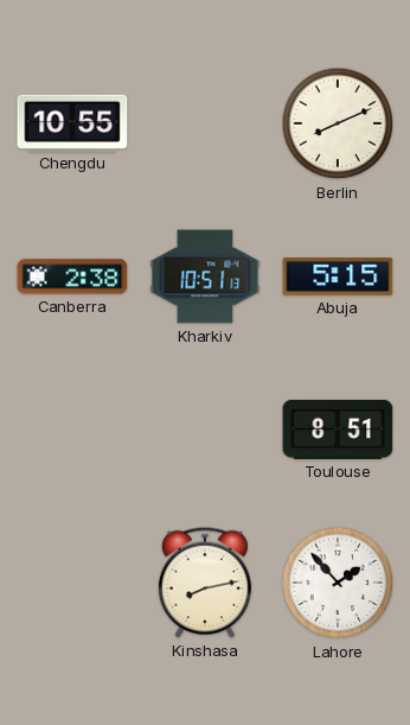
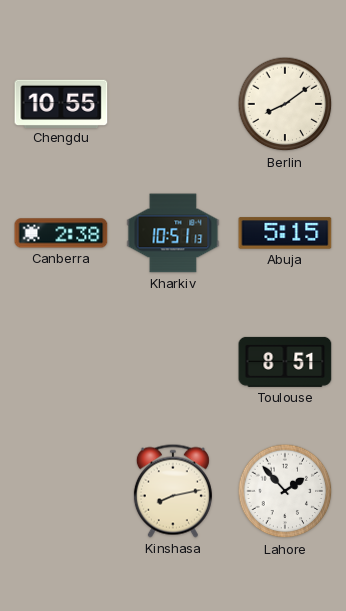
Berlin: 8:11 -> 8:09
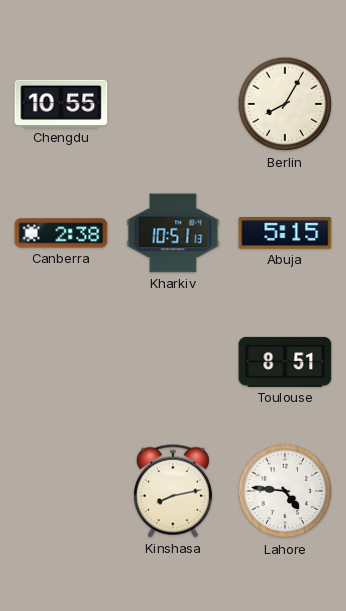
Berlin: 8:09 -> 8:05
Lahore: 1:53 -> 4:46
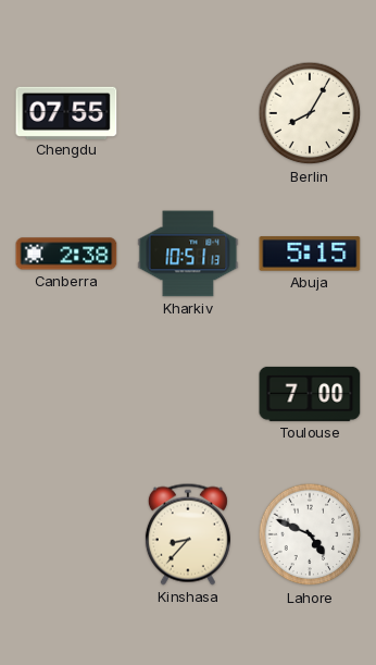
Chengdu: 10:55 -> 07:55
Toulouse: 8:51 -> 7:00
Kinshasa: 8:13 -> 8:37
Lahore: 4:46 -> 4:49
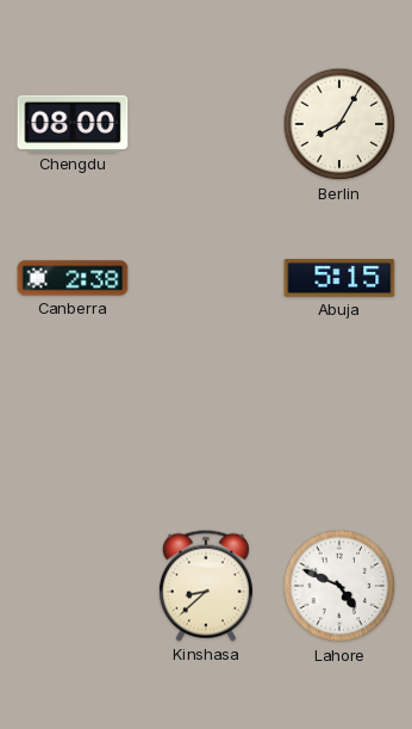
Chengdu: 07:55 -> 08:00
Kharkiv: 10:51 -> none
Toulouse: 7:00 -> none
Kinshasa: 8:37 -> 8:38
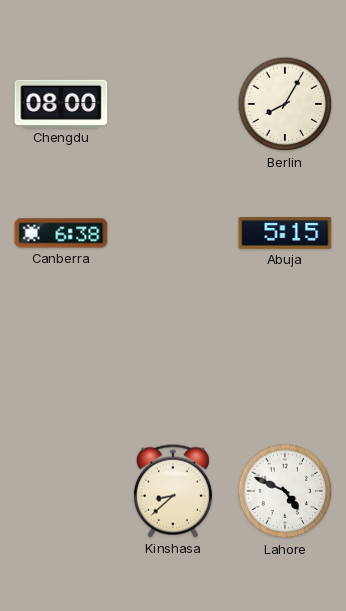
Canberra: 2:38 -> 6:38
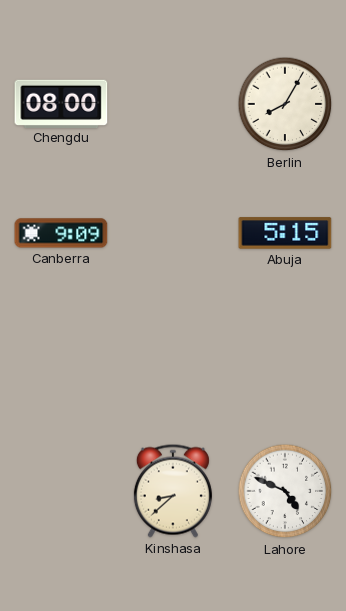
Canberra: 6:38 -> 9:09
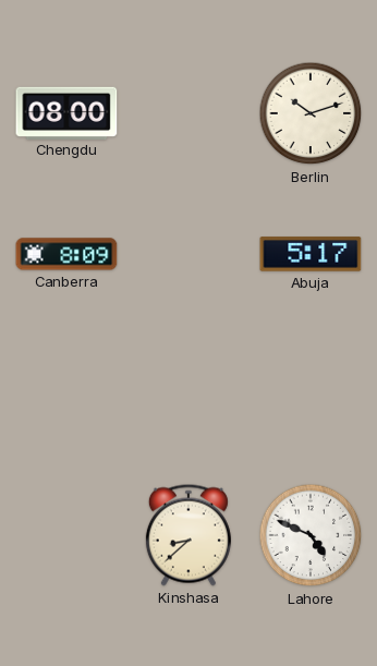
Berlin: 8:05 -> 10:12
Canberra: 9:09 -> 8:09
Abuja: 5:15 -> 5:17
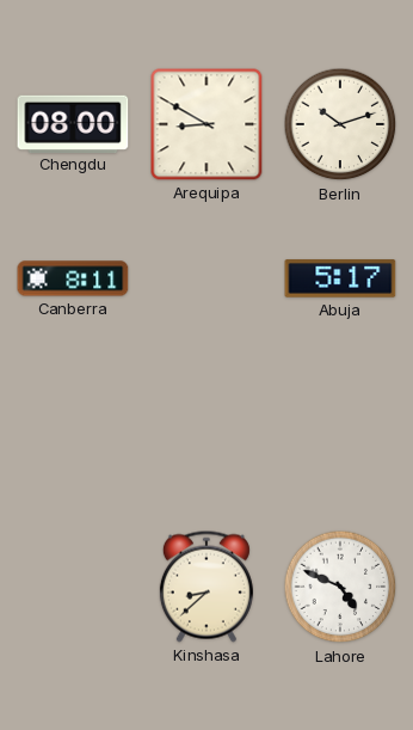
Arequipa: none -> 8:50
Canberra: 8:09 -> 8:11
